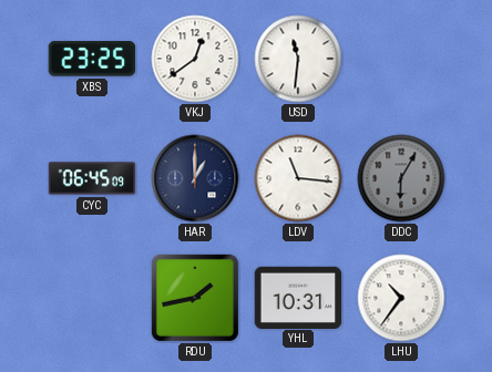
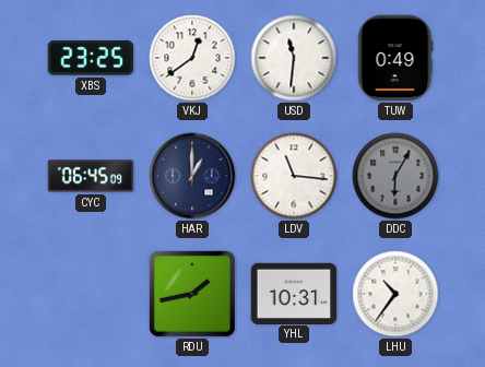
TUW: none -> 0:49
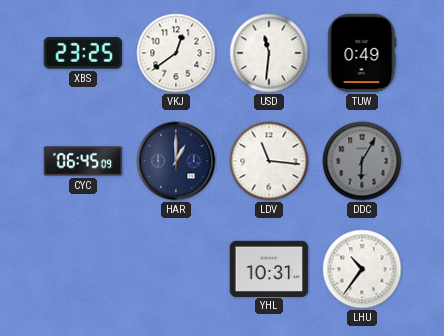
RDU: 1:43 -> none
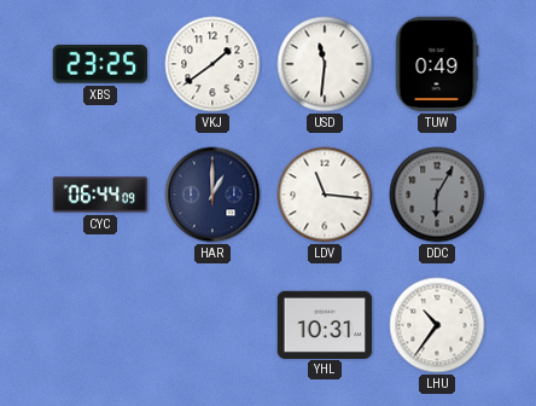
VKJ: 12:39 -> 1:39
CYC: 06:45 -> 06:44
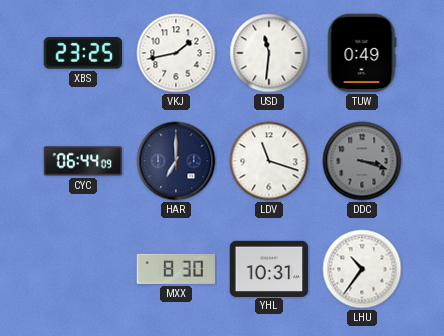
VKJ: 1:39 -> 1:43
HAR: 1:00 -> 7:00
LDV: 11:16 -> 11:18
DDC: 6:05 -> 3:18
MXX: none -> 8:30
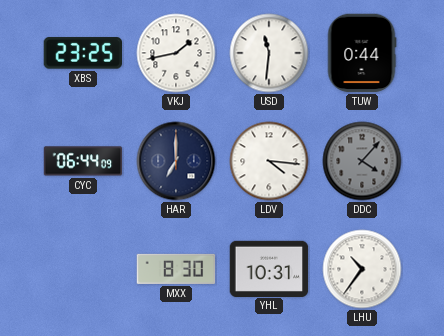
TUW: 0:49 -> 0:44
LDV: 11:18 -> 4:16
DDC: 3:18 -> 4:07
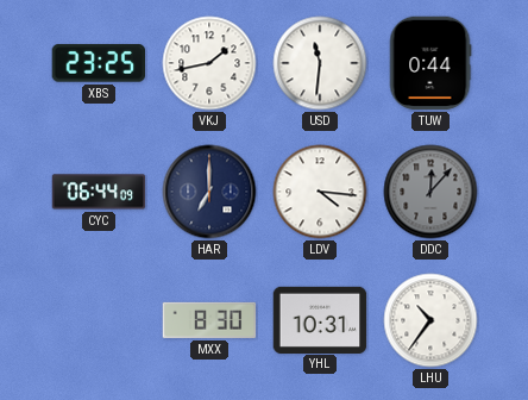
DDC: 4:07 -> 12:07
